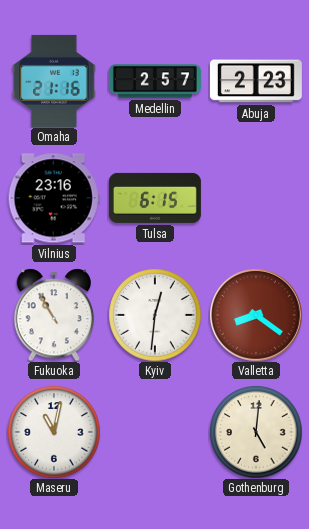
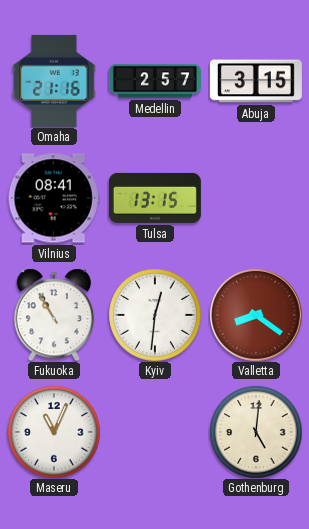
Abuja: 2:23 -> 3:15
Vilnius: 23:16 -> 08:41
Tulsa: 6:15 -> 13:15
Maseru: 11:02 -> 11:04
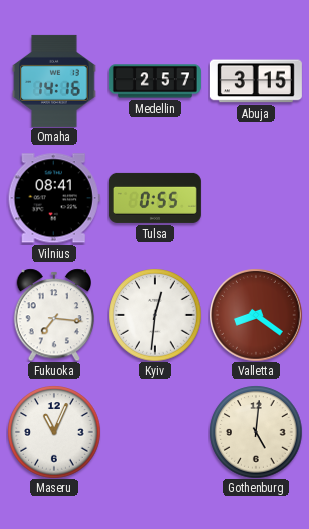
Omaha: 21:16 -> 14:16
Tulsa: 13:15 -> 0:55
Fukuoka: 10:55 -> 7:16
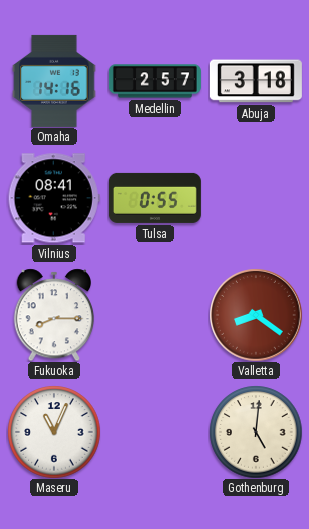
Abuja: 3:15 -> 3:18
Fukuoka: 7:16 -> 8:15
Kyiv: 12:31 -> none
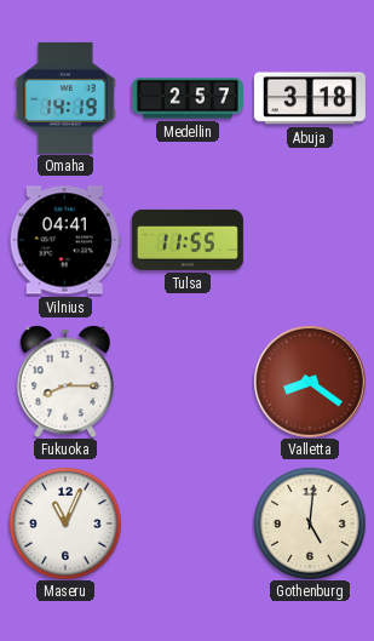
Omaha: 14:16 -> 14:19
Vilnius: 08:41 -> 04:41
Tulsa: 0:55 -> 11:55
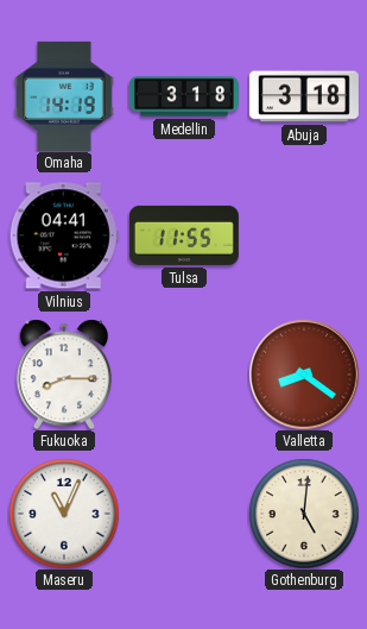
Medellin: 2:57 -> 3:18
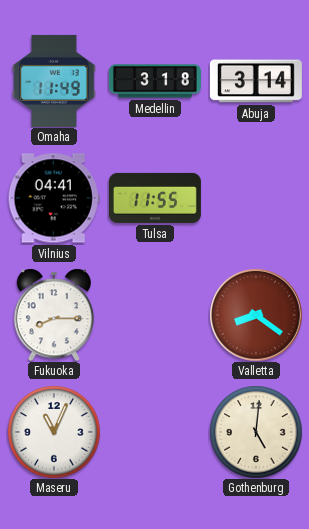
Omaha: 14:19 -> 11:49
Abuja: 3:18 -> 3:14
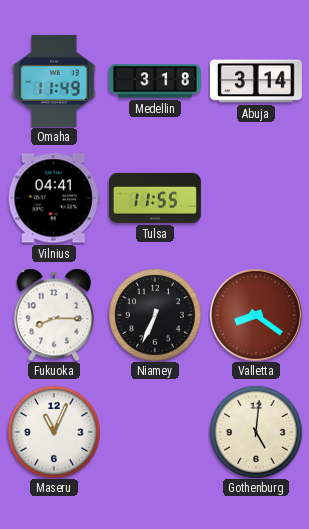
Niamey: none -> 6:34
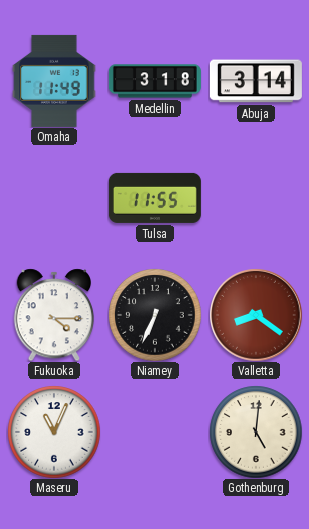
Vilnius: 04:41 -> none
Fukuoka: 8:15 -> 4:15
